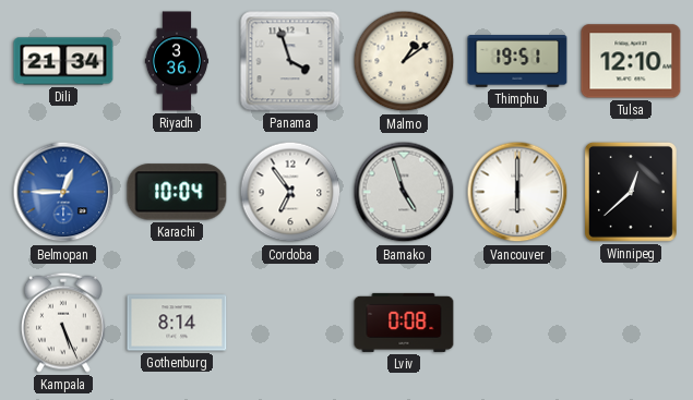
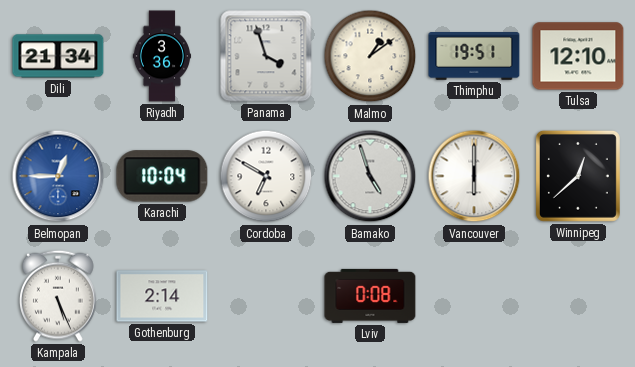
Cordoba: 6:54 -> 6:50
Gothenburg: 8:14 -> 2:14
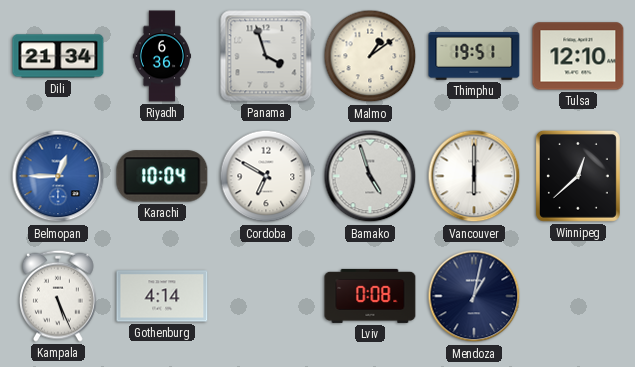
Riyadh: 3:36 -> 6:36
Gothenburg: 2:14 -> 4:14
Mendoza: none -> 1:02
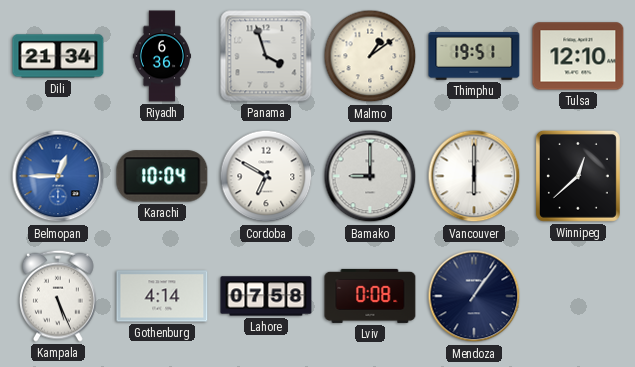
Bamako: 4:57 -> 9:00
Lahore: none -> 07:58
Mendoza: 1:02 -> 1:06
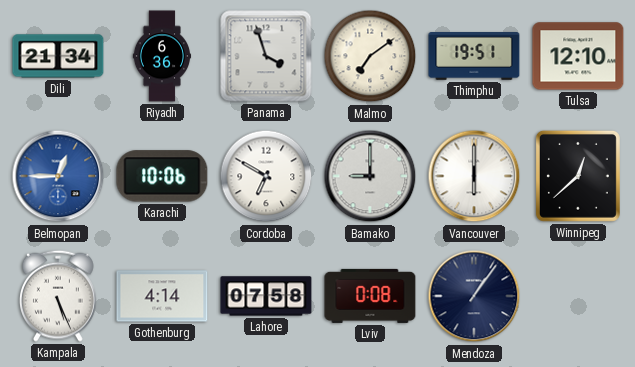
Malmo: 1:09 -> 7:09
Karachi: 10:04 -> 10:06
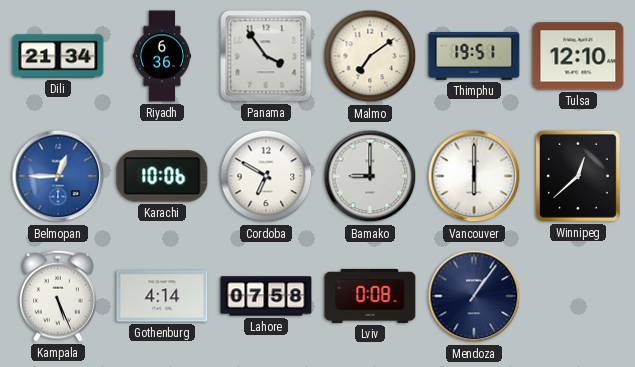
Panama: 3:57 -> 3:54
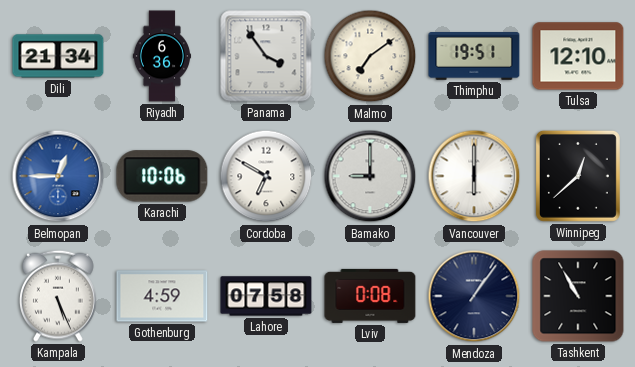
Gothenburg: 4:14 -> 4:59
Tashkent: none -> 10:55
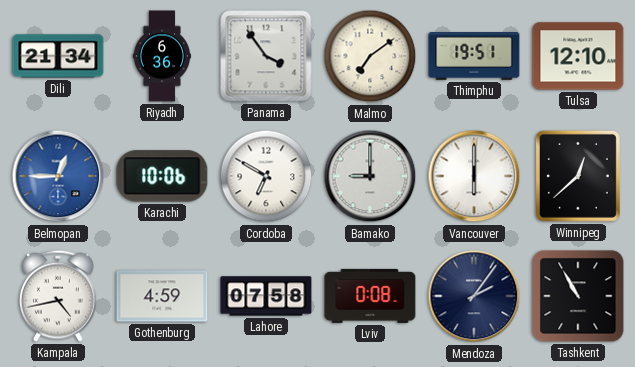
Kampala: 5:26 -> 4:43
Mendoza: 1:06 -> 2:06
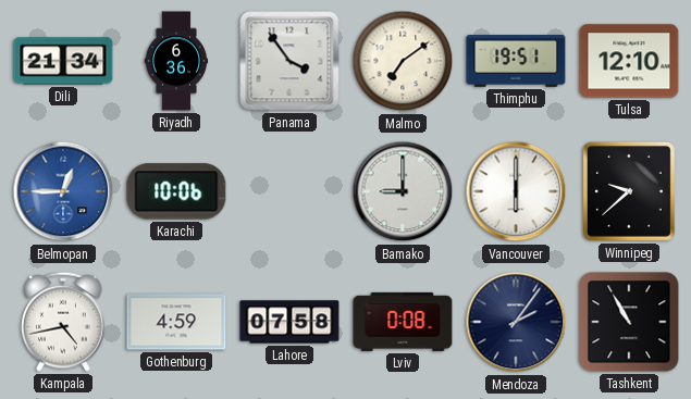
Cordoba: 6:50 -> none
Winnipeg: 12:38 -> 9:38
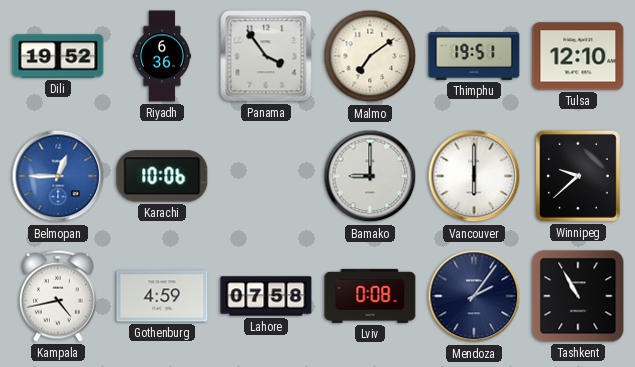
Dili: 21:34 -> 19:52
